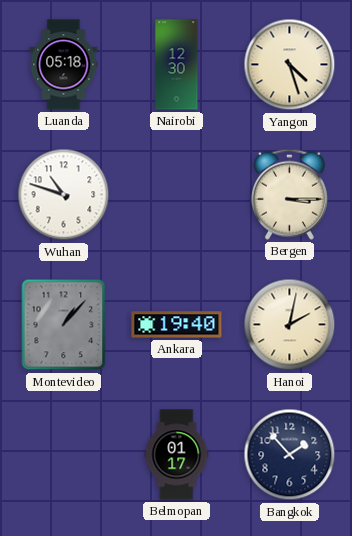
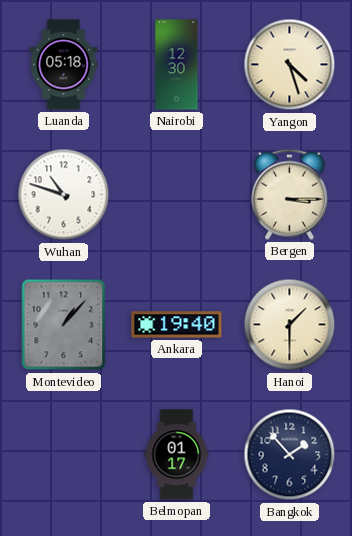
Hanoi: 2:02 -> 1:30
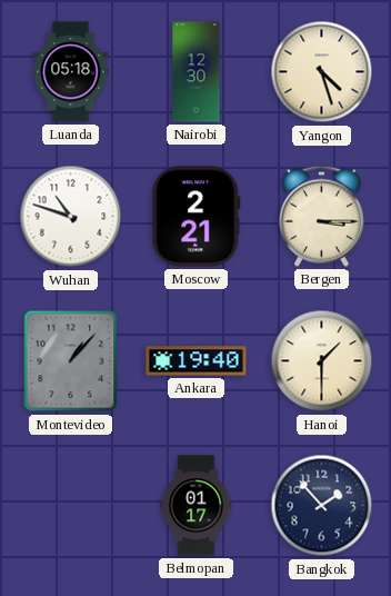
Moscow: none -> 2:21
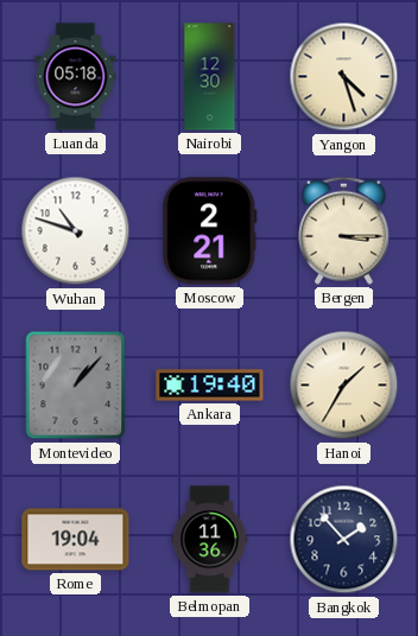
Hanoi: 1:30 -> 1:35
Rome: none -> 19:04
Belmopan: 01:17 -> 11:36
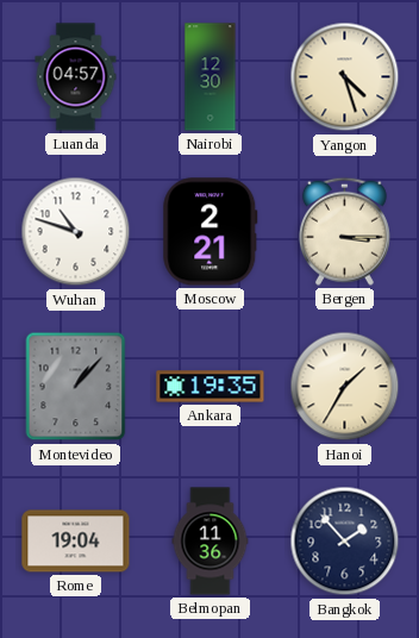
Luanda: 05:18 -> 04:57
Ankara: 19:40 -> 19:35
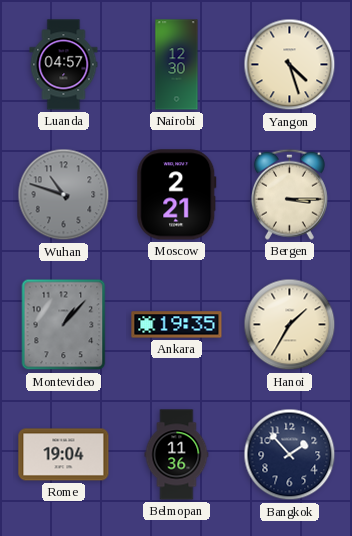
Wuhan dial: white -> grey
